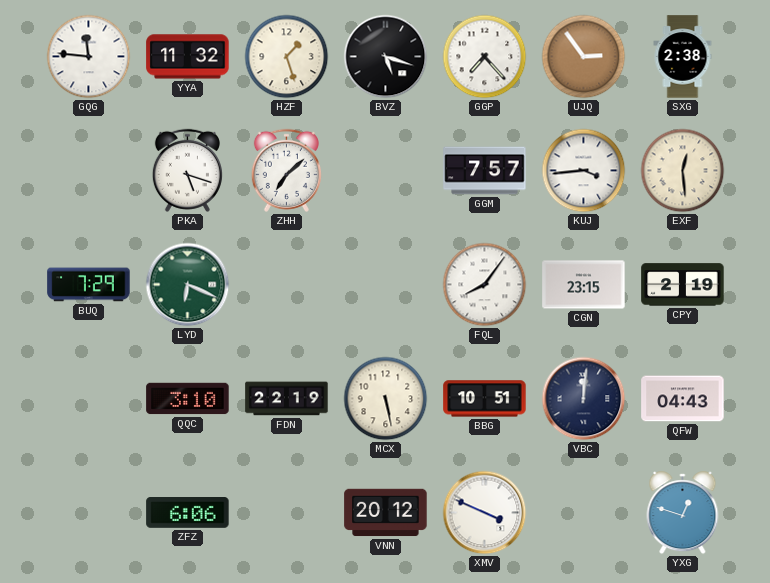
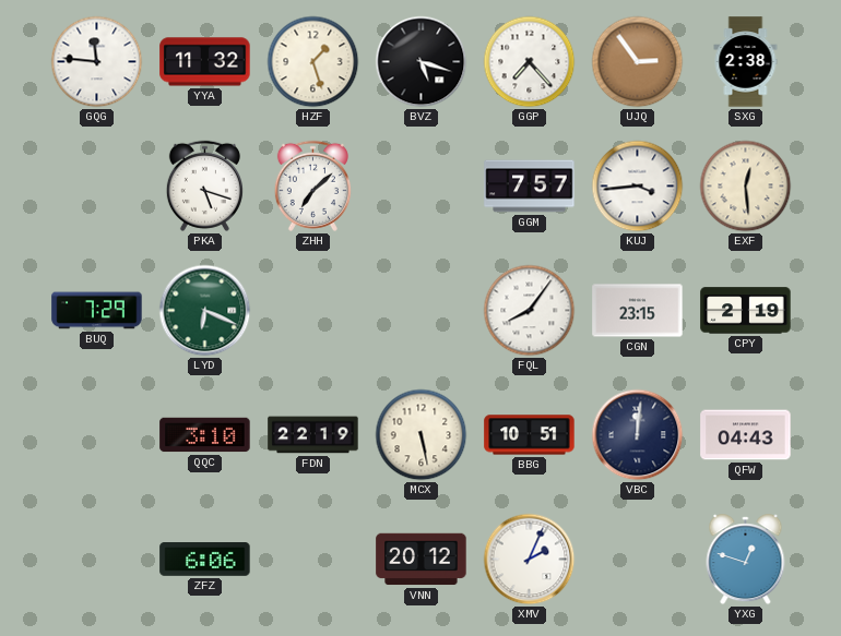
XMV: 3:49 -> 2:04
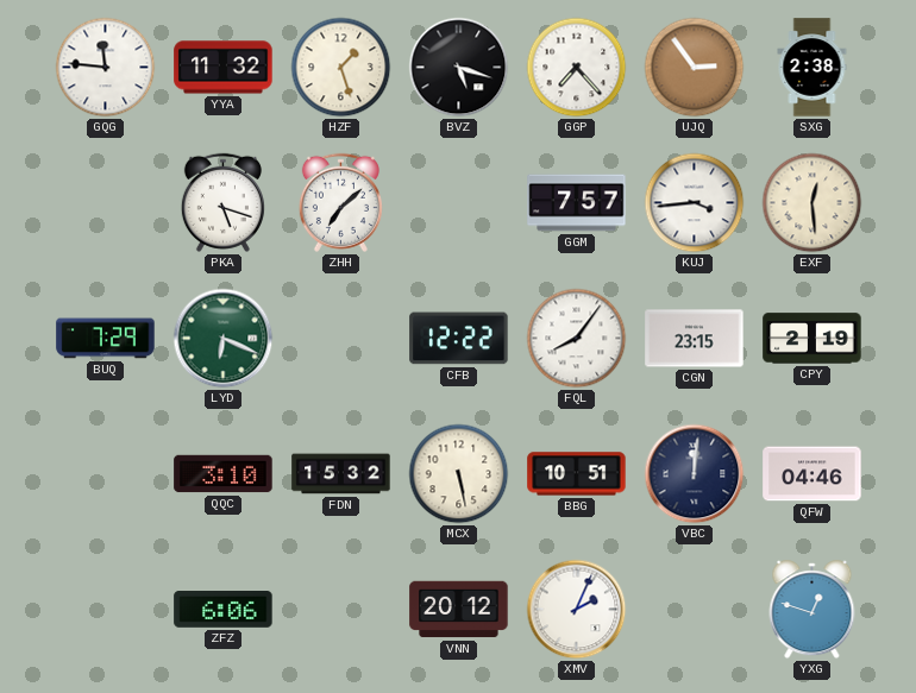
CFB: none -> 12:22
FDN: 22:19 -> 15:32
QFW: 04:43 -> 04:46
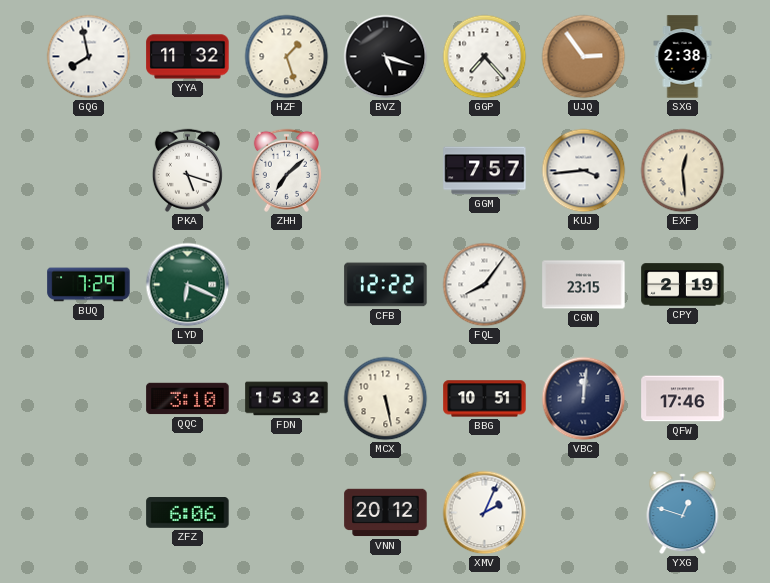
GQG: 11:46 -> 7:58
QFW: 04:46 -> 17:46
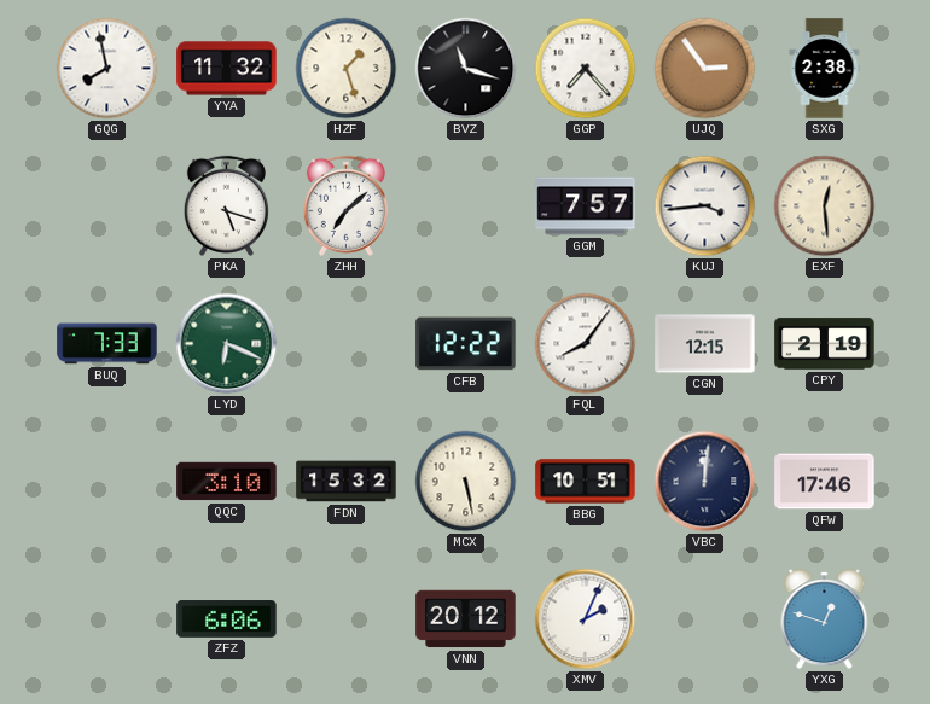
BVZ: 5:18 -> 11:18
BUQ: 7:29 -> 7:33
CGN: 23:15 -> 12:15
